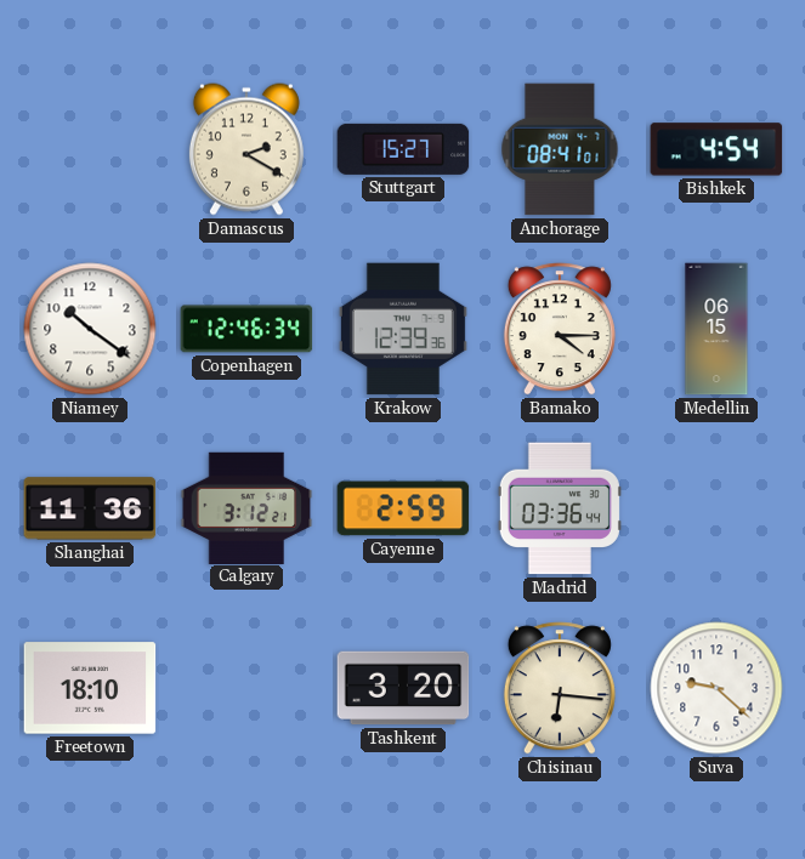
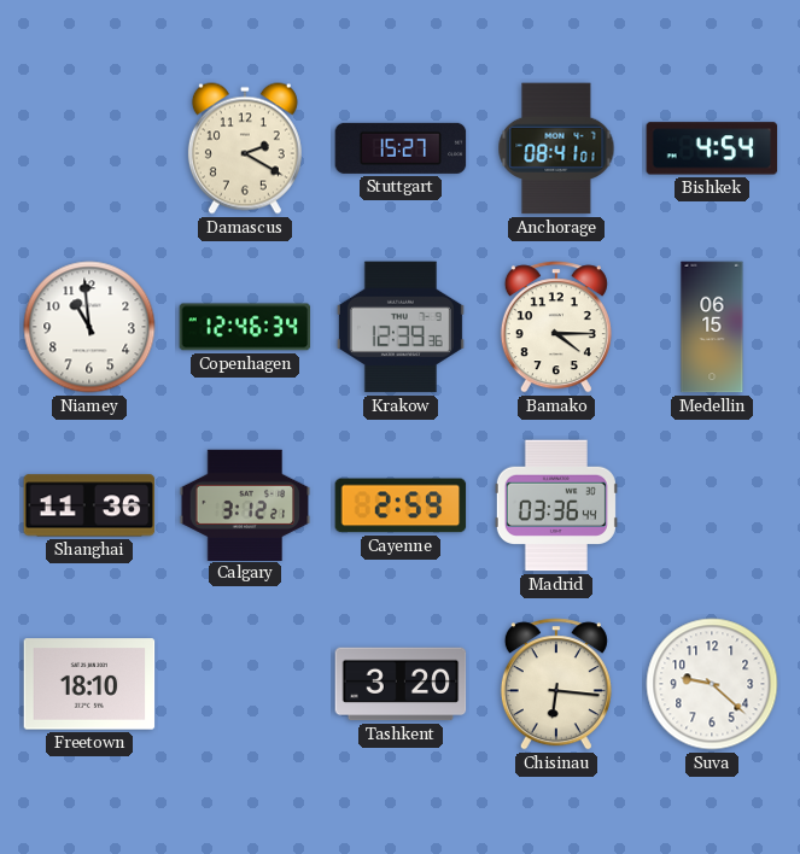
Niamey: 10:21 -> 10:59
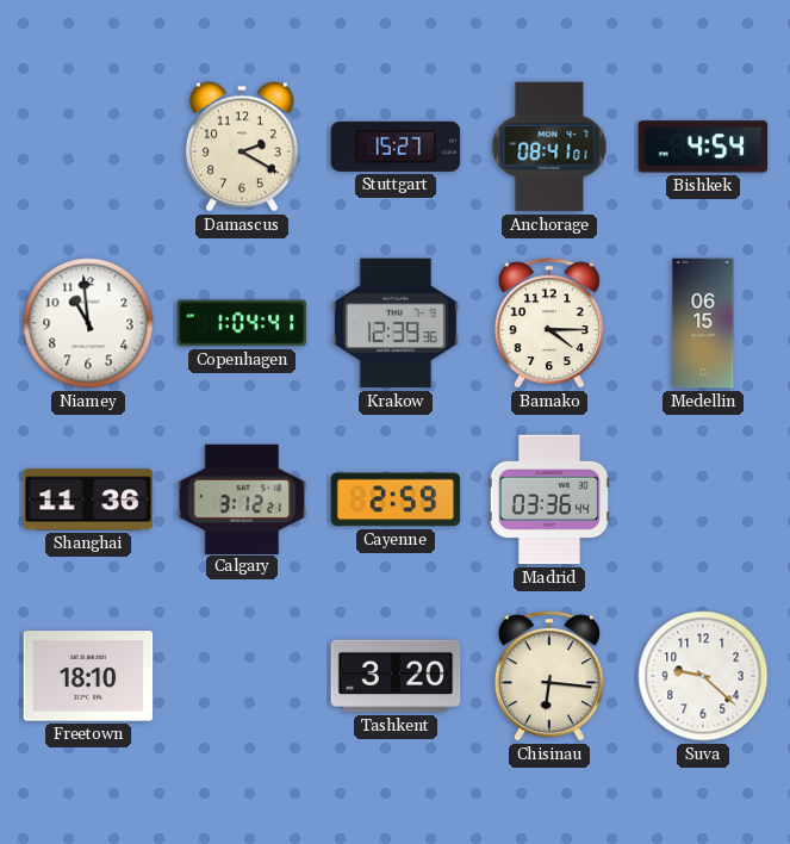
Copenhagen: 12:46 -> 1:04
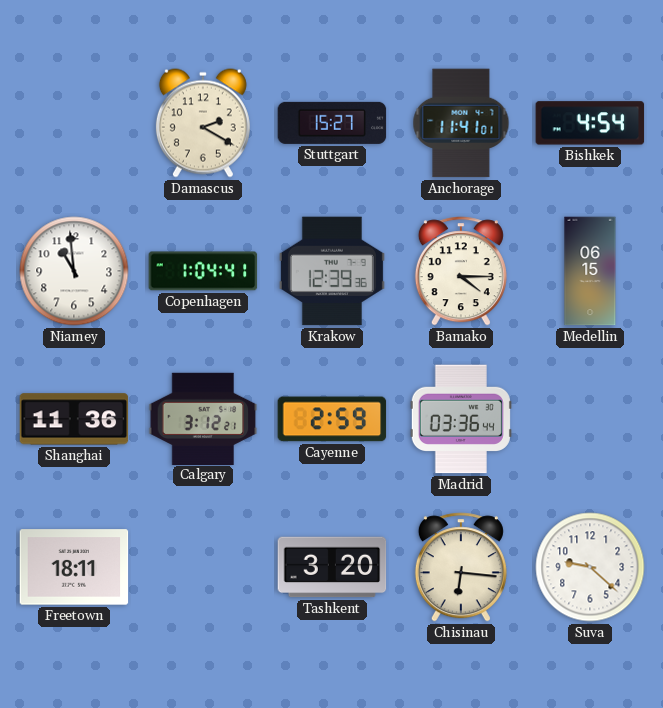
Anchorage: 08:41 -> 11:41
Freetown: 18:10 -> 18:11
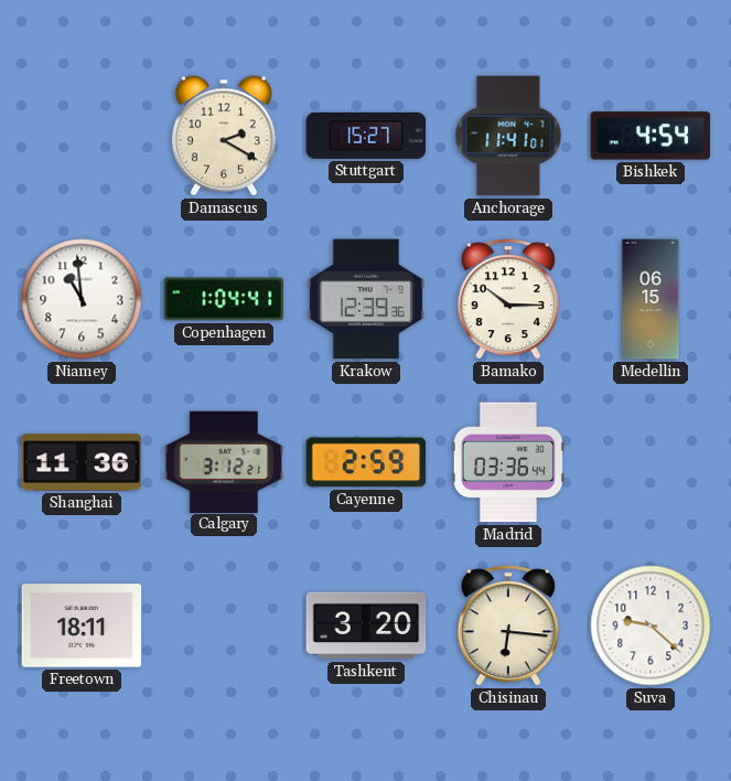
Bamako: 4:15 -> 10:15
